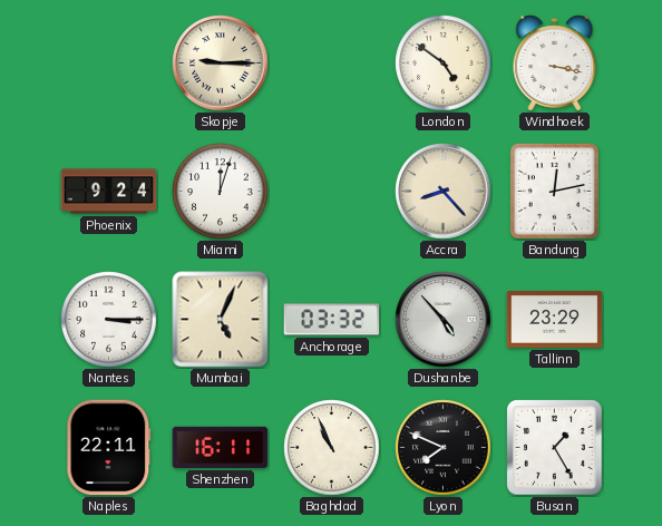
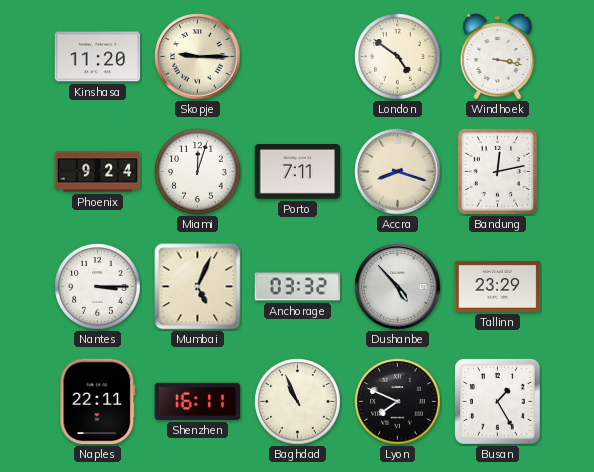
Kinshasa: none -> 11:20
Porto: none -> 7:11
Accra: 8:23 -> 8:18
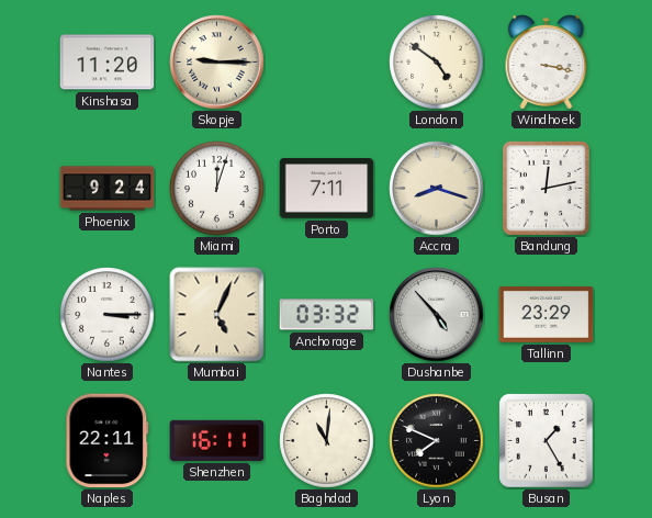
Baghdad: 10:56 -> 11:01
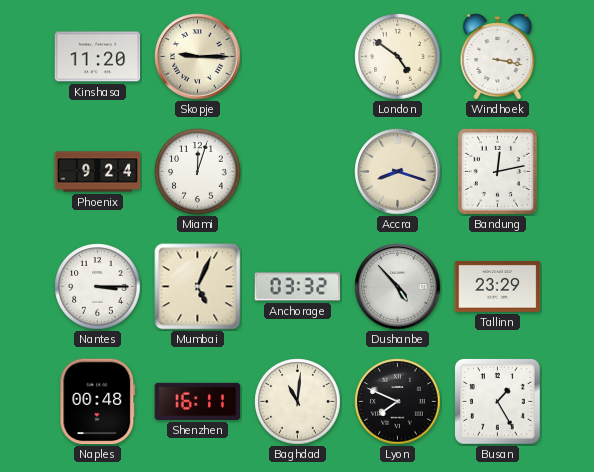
Porto: 7:11 -> none
Naples: 22:11 -> 00:48
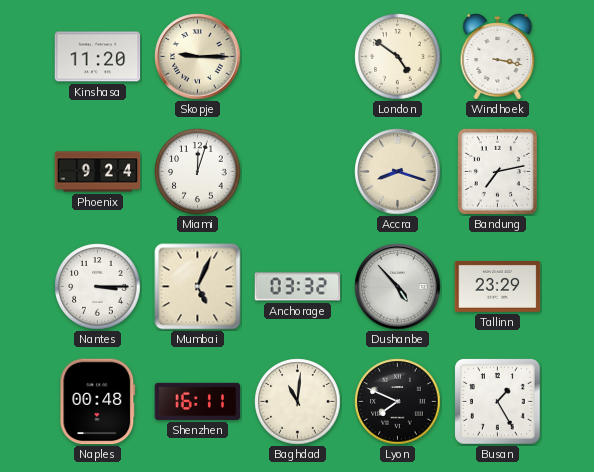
Bandung: 12:13 -> 7:13
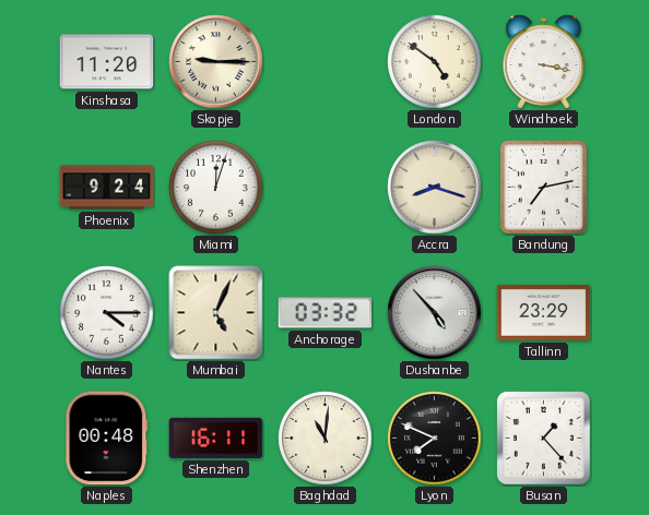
Nantes: 3:15 -> 4:15
Busan: 1:25 -> 1:23
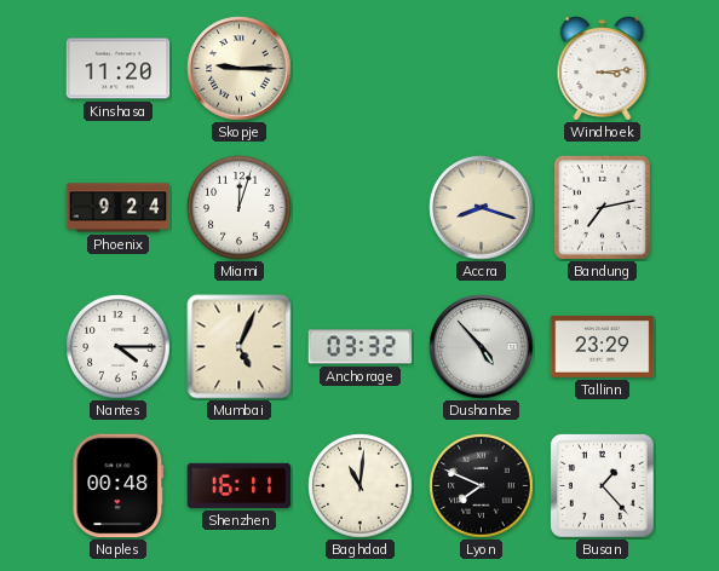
London: 4:51 -> none
Windhoek: 3:17 -> 3:14
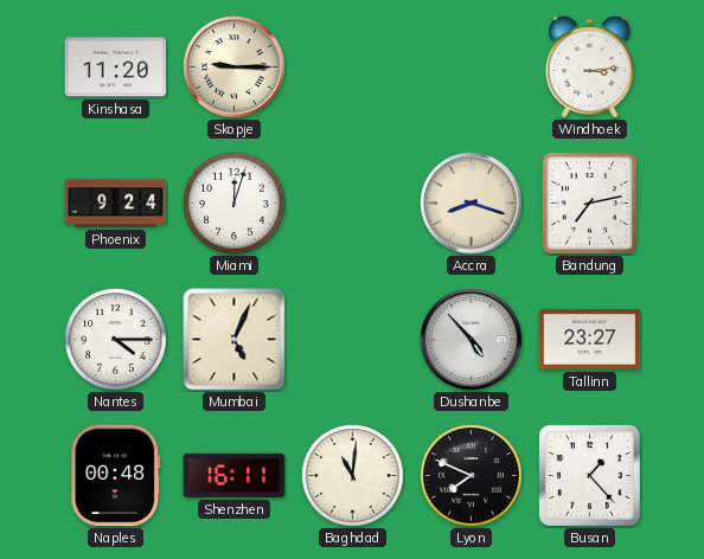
Anchorage: 03:32 -> none
Tallinn: 23:29 -> 23:27
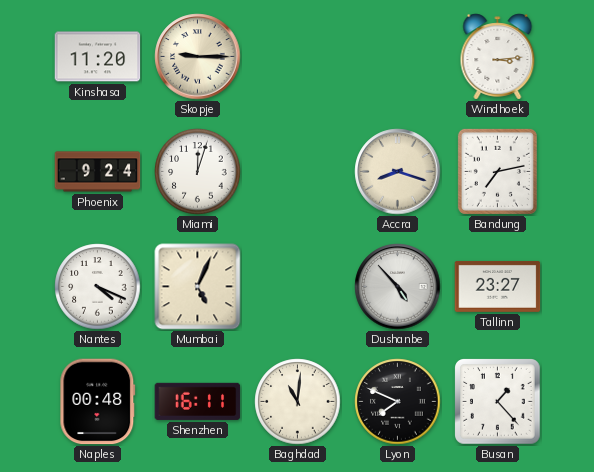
Nantes: 4:15 -> 4:19
